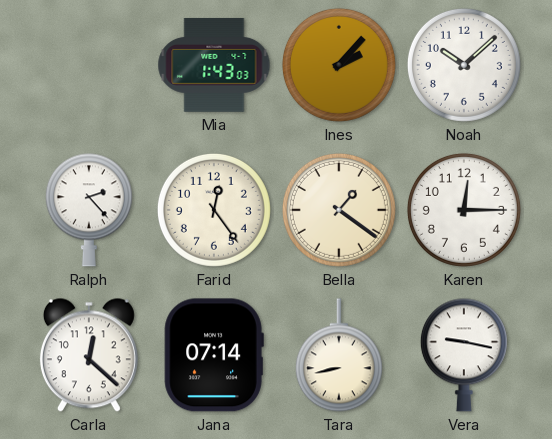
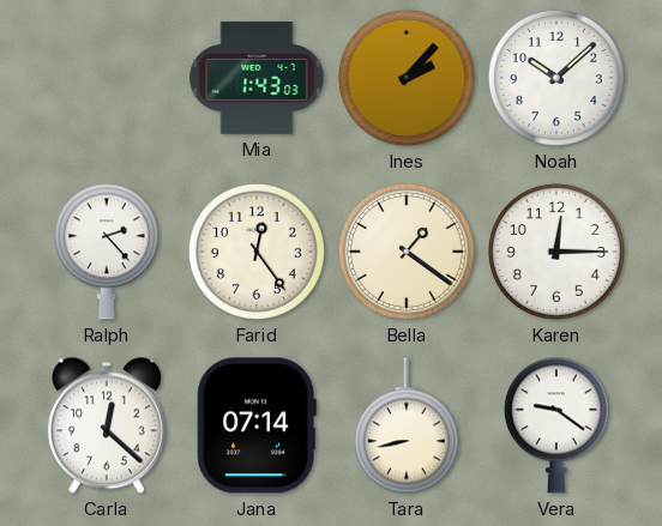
Vera: 9:17 -> 9:21
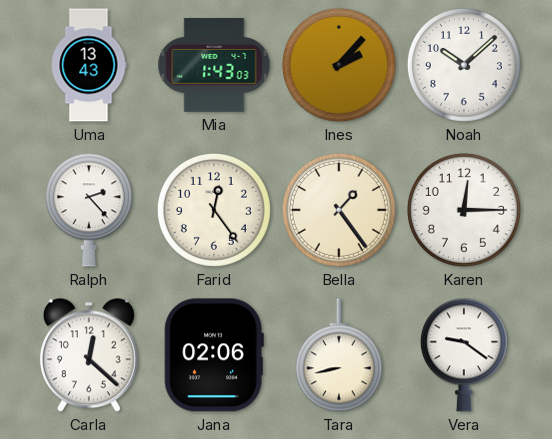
Uma: none -> 13:43
Bella: 1:21 -> 1:24
Jana: 07:14 -> 02:06
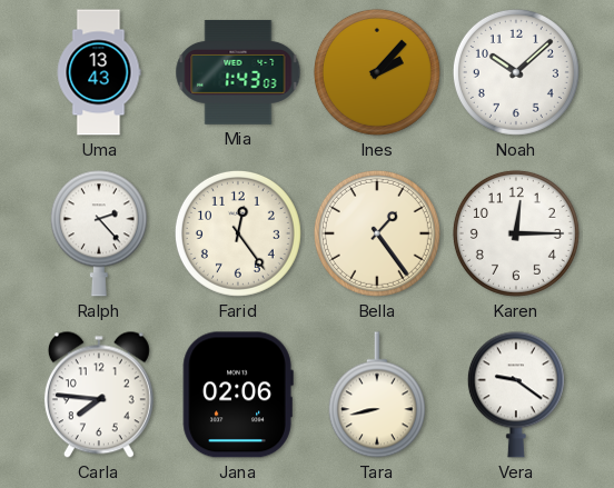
Carla: 12:22 -> 7:46
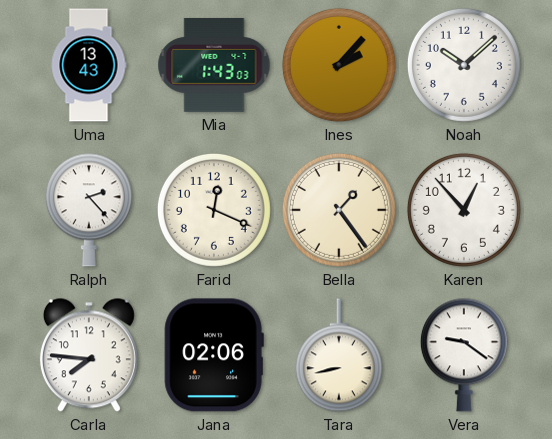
Farid: 12:24 -> 12:19
Karen: 12:15 -> 12:53
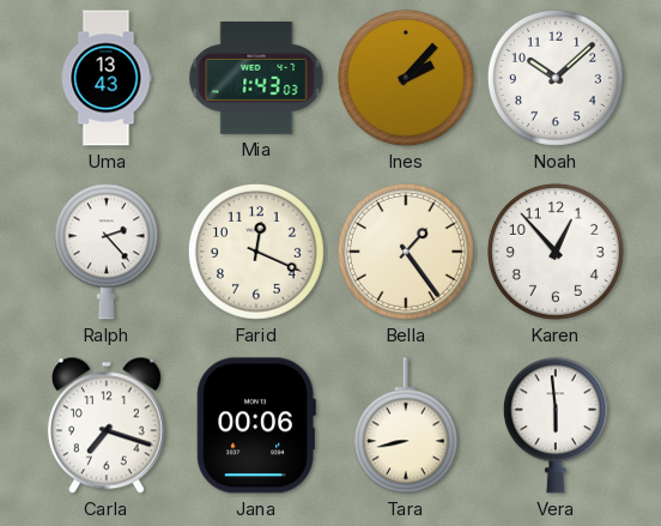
Carla: 7:46 -> 7:18
Jana: 02:06 -> 00:06
Vera: 9:21 -> 5:59
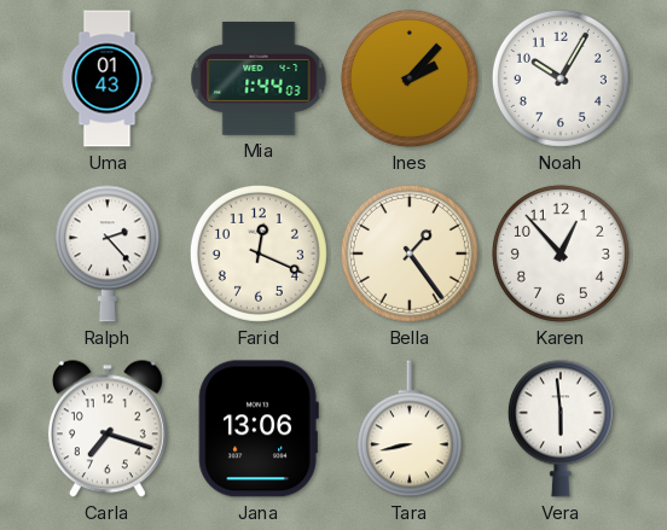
Uma: 13:43 -> 01:43
Mia: 1:43 -> 1:44
Noah: 10:08 -> 10:05
Jana: 00:06 -> 13:06
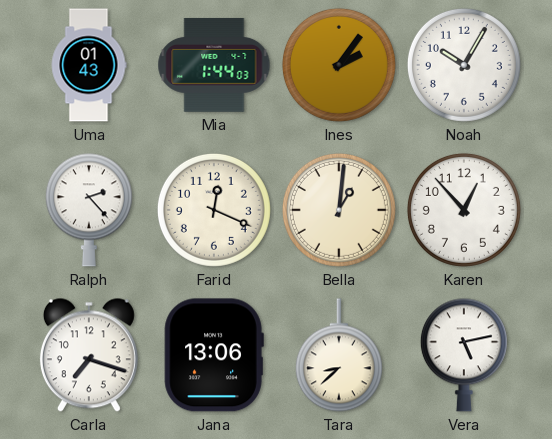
Ines: 2:07 -> 2:06
Bella: 1:24 -> 1:01
Tara: 8:43 -> 8:38
Vera: 5:59 -> 5:13
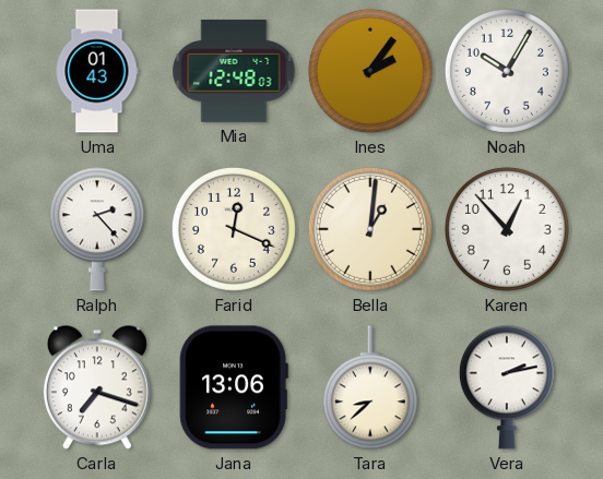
Mia: 1:44 -> 12:48
Vera: 5:13 -> 2:13
